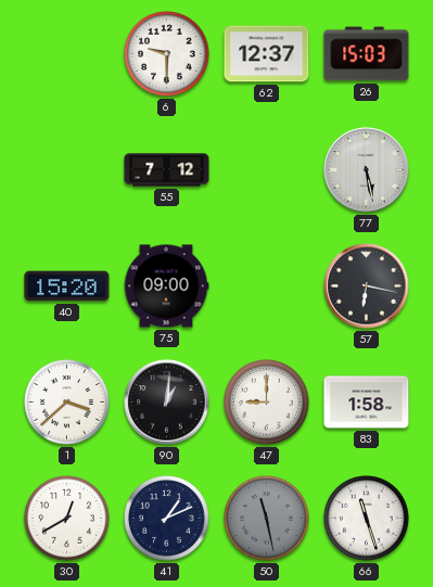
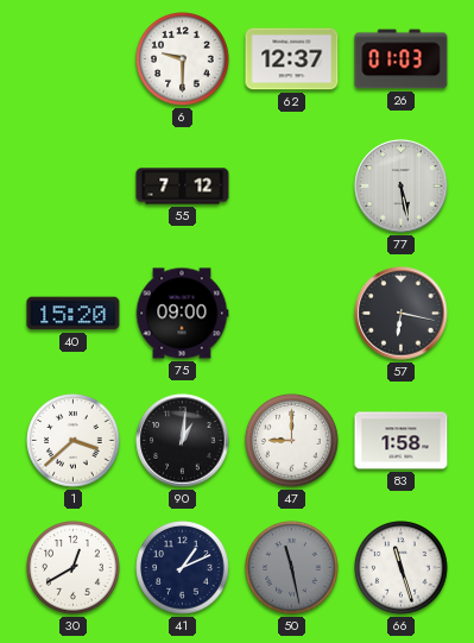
26: 15:03 -> 01:03
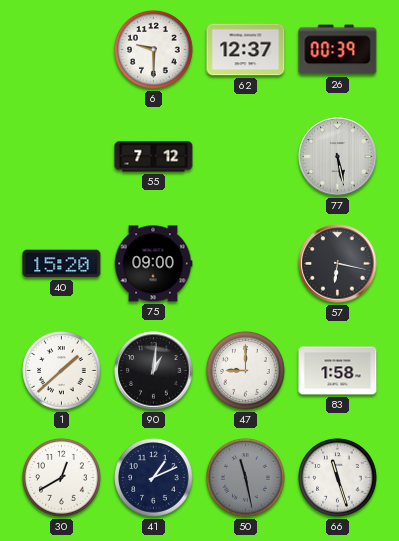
26: 01:03 -> 00:39
1: 3:38 -> 1:38
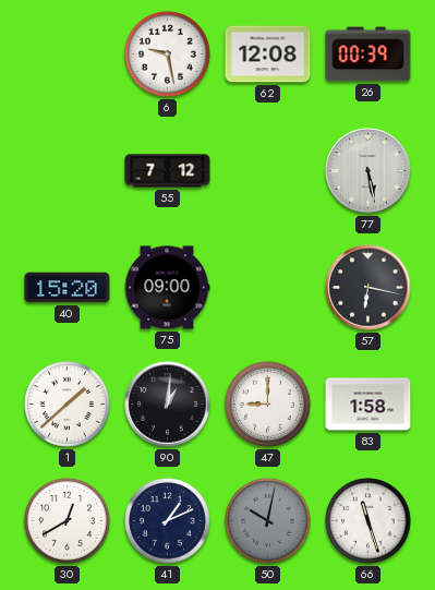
6: 9:30 -> 9:28
62: 12:37 -> 12:08
50: 11:28 -> 10:02
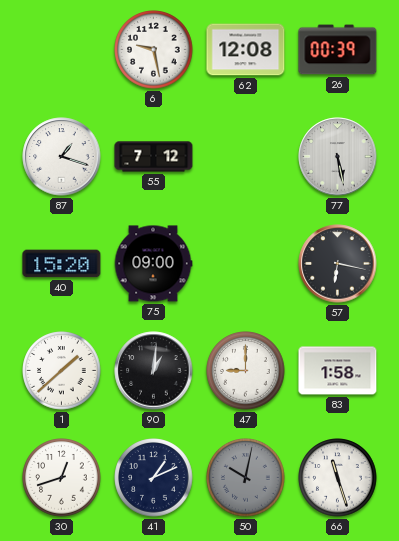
87: none -> 1:18
30: 12:40 -> 12:42
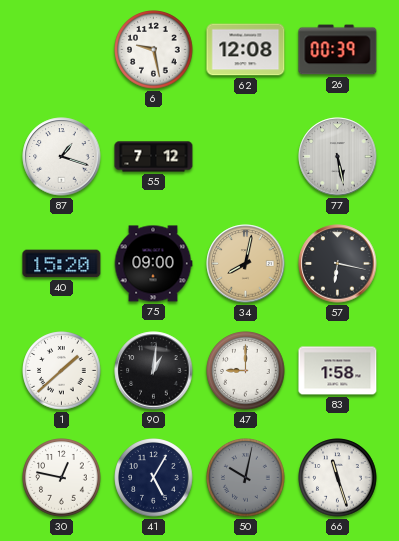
34: none -> 8:02
30: 12:42 -> 12:47
41: 1:11 -> 5:05
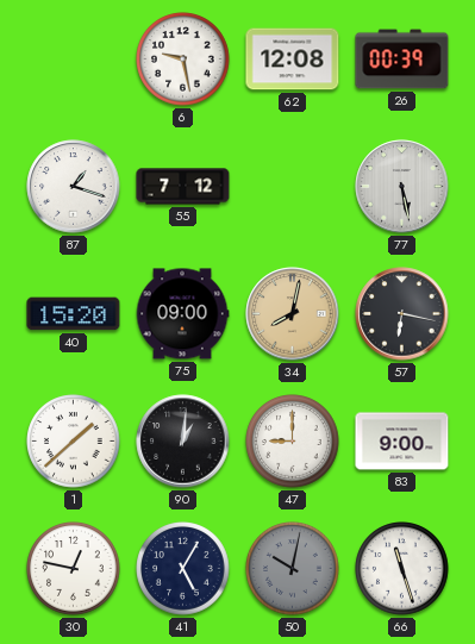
83: 1:58 -> 9:00
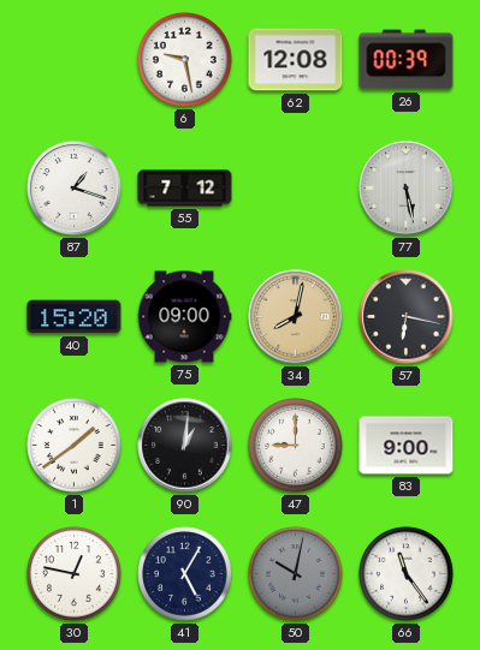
1: 1:38 -> 1:39
66: 11:27 -> 11:24
